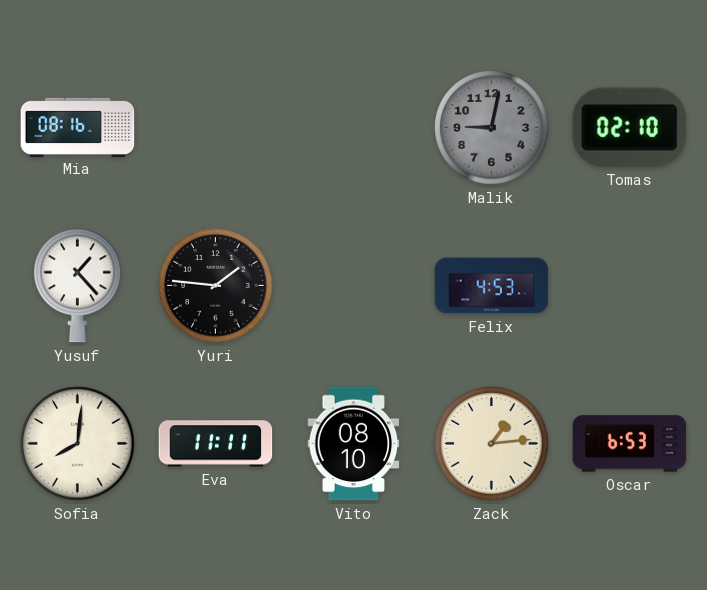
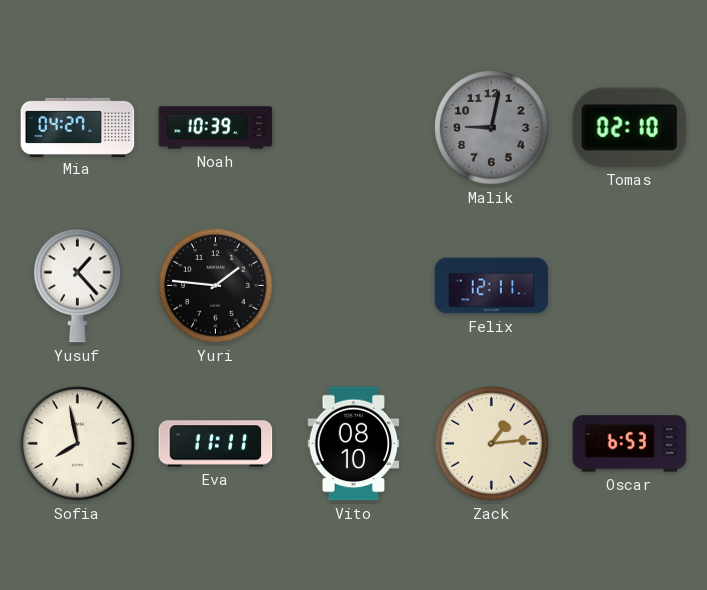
Mia: 08:16 -> 04:27
Noah: none -> 10:39
Felix: 4:53 -> 12:11
Sofia: 8:01 -> 7:58
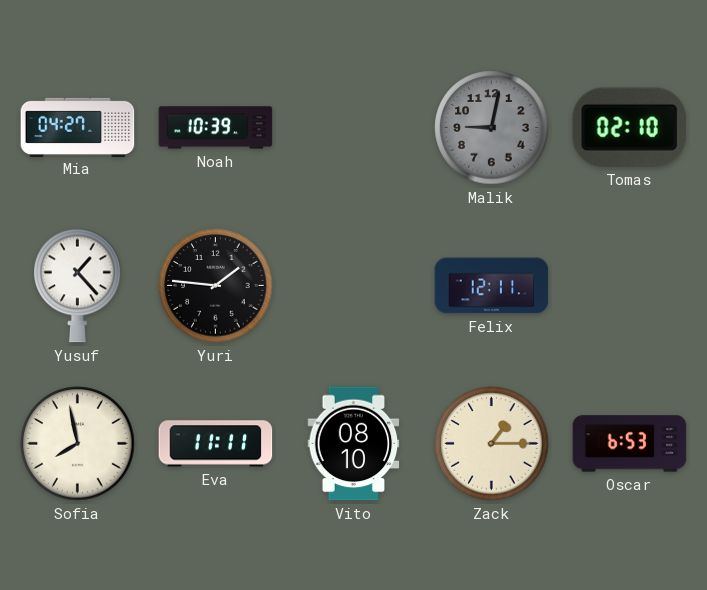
Zack: 1:14 -> 1:15
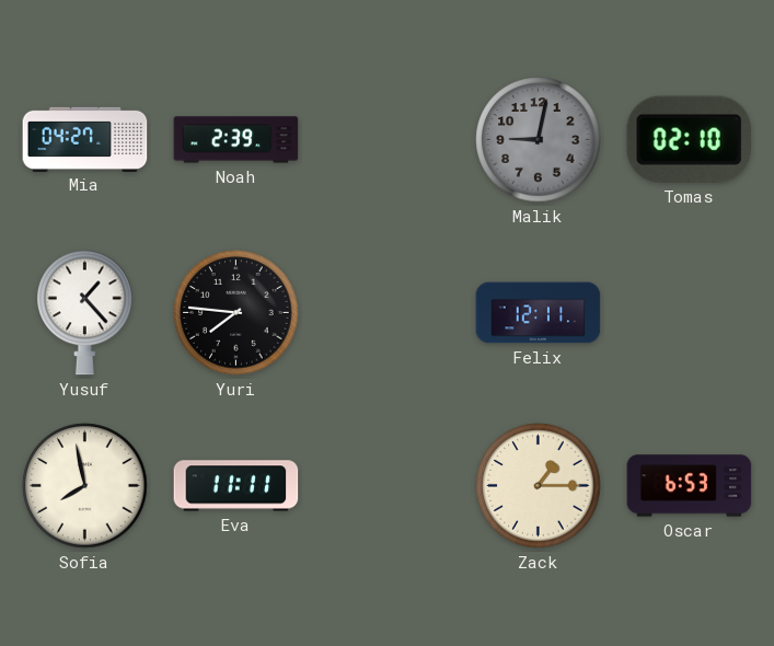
Noah: 10:39 -> 2:39
Yuri: 1:46 -> 7:46
Vito: 08:10 -> none
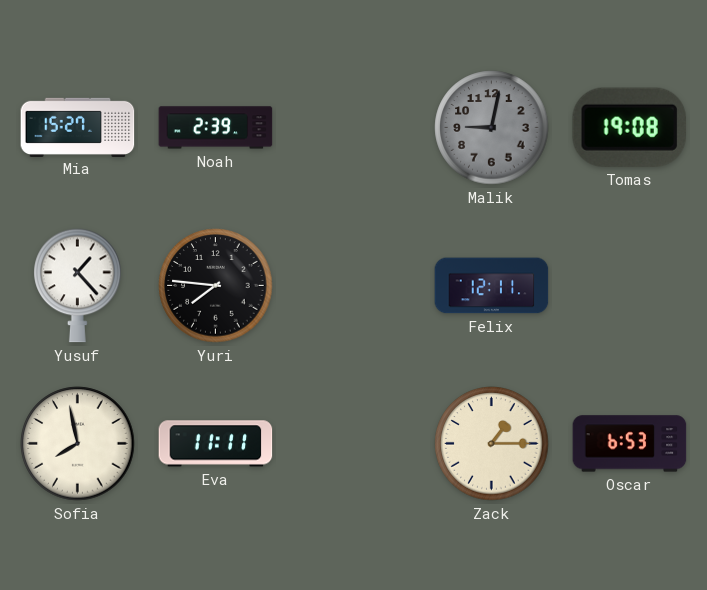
Mia: 04:27 -> 15:27
Tomas: 02:10 -> 19:08
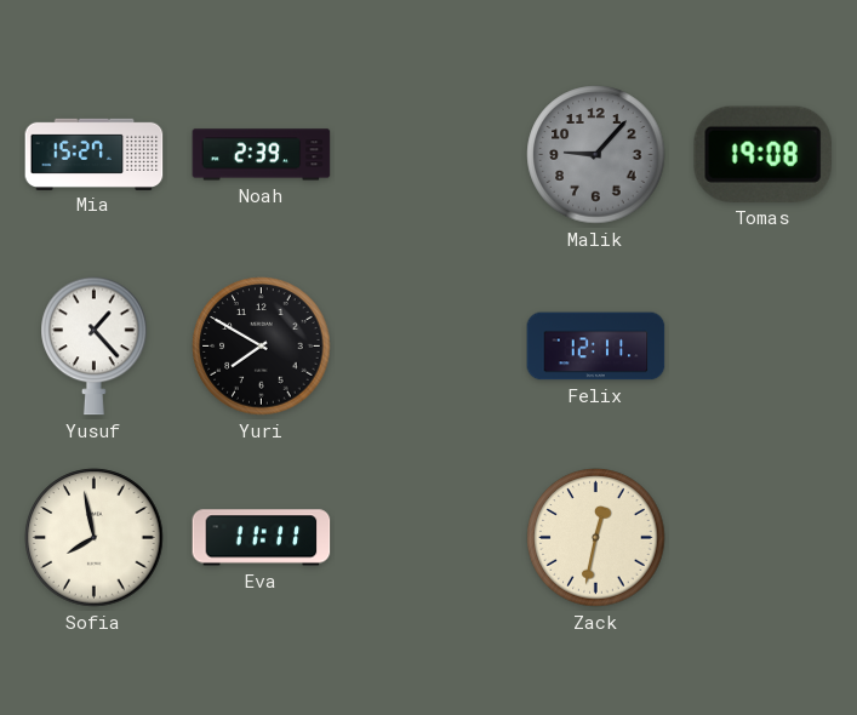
Malik: 9:02 -> 9:07
Yuri: 7:46 -> 7:50
Zack: 1:15 -> 12:32
Oscar: 6:53 -> none
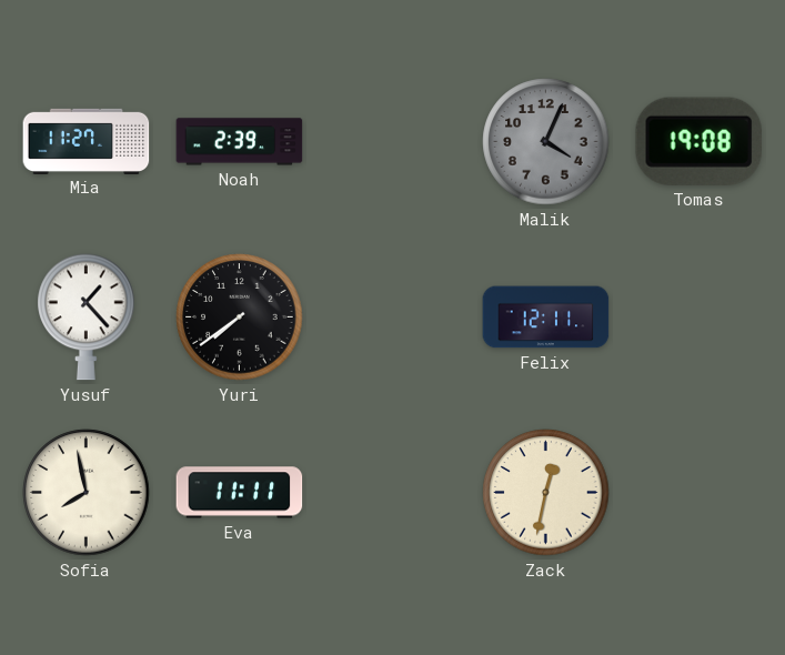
Mia: 15:27 -> 11:27
Malik: 9:07 -> 4:04
Yuri: 7:50 -> 7:39
